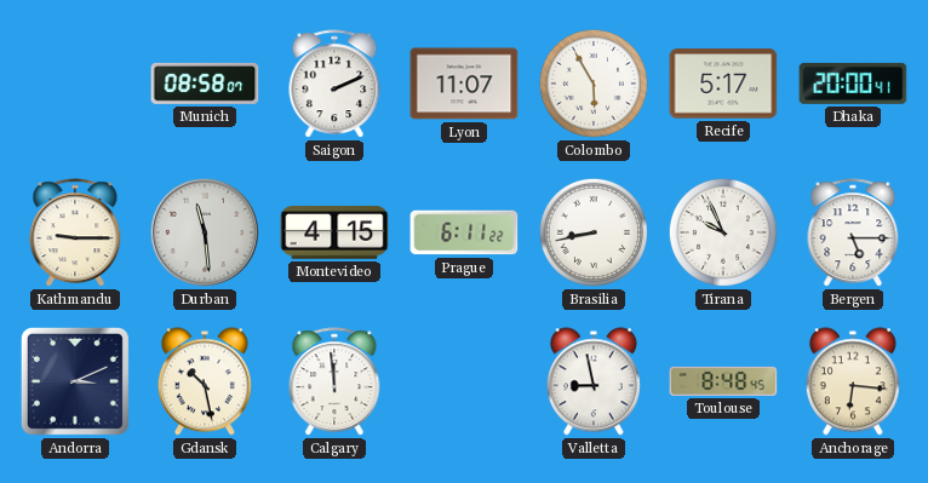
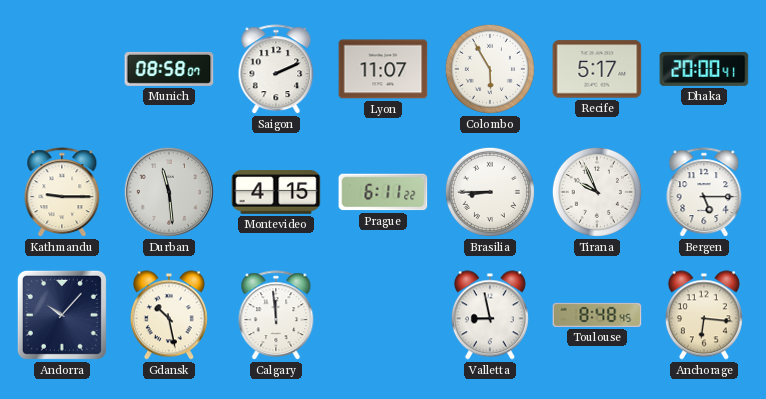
Brasilia: 8:43 -> 8:45
Andorra: 3:11 -> 10:07
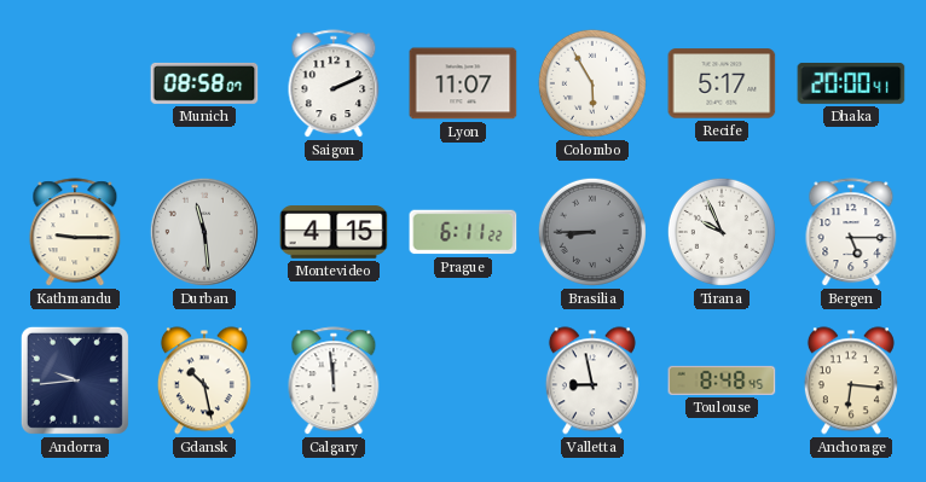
Brasilia dial: white -> grey
Andorra: 10:07 -> 9:44
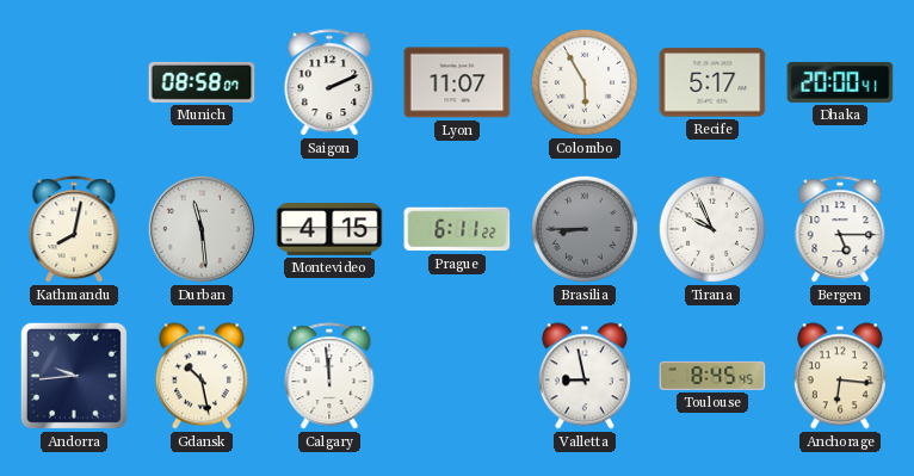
Kathmandu: 9:15 -> 8:02
Toulouse: 8:48 -> 8:45
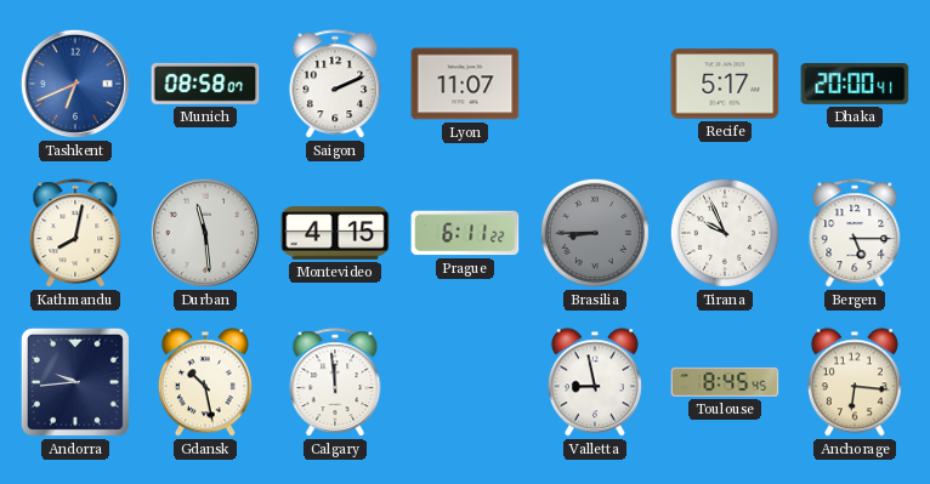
Tashkent: none -> 6:41
Colombo: 5:55 -> none
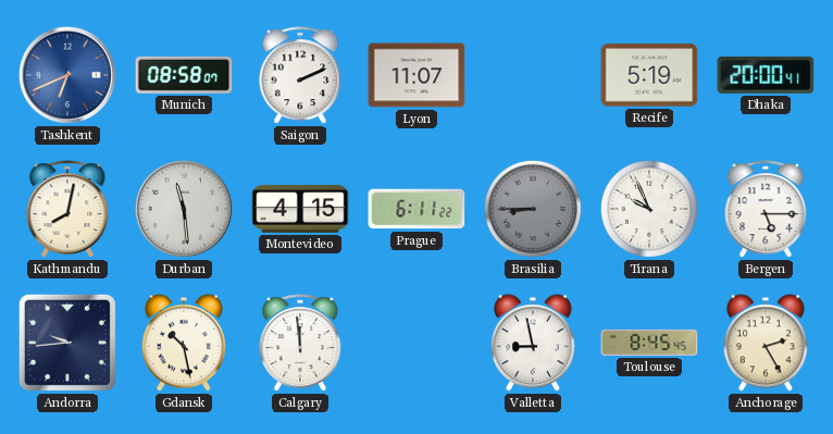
Recife: 5:17 -> 5:19
Anchorage: 6:16 -> 2:25
